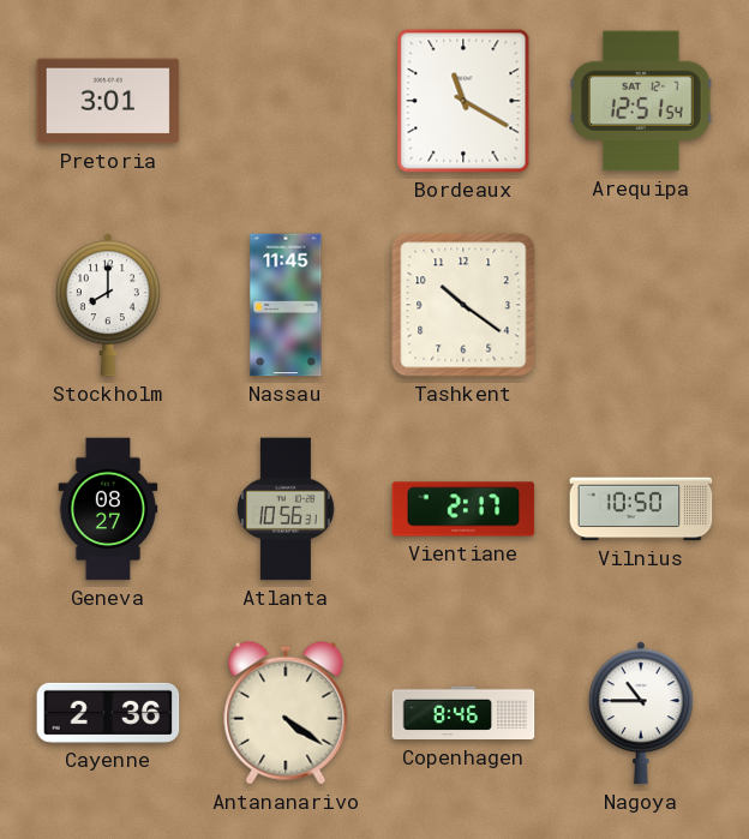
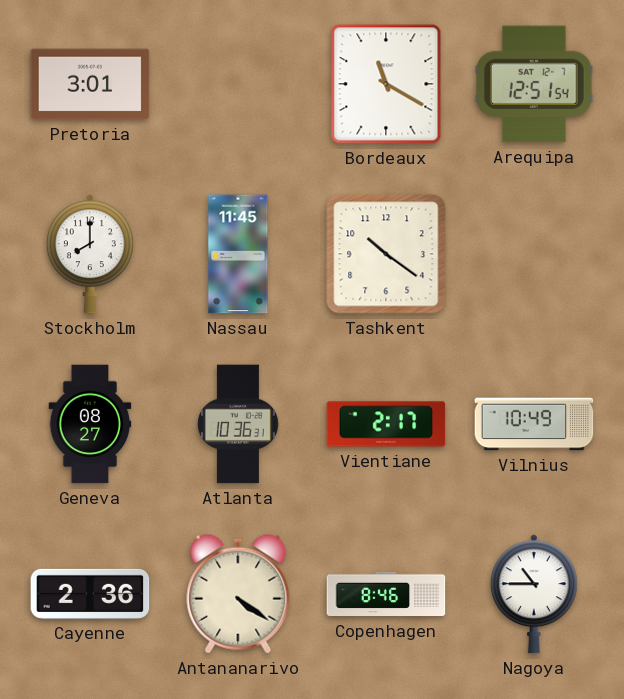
Atlanta: 10:56 -> 10:36
Vilnius: 10:50 -> 10:49
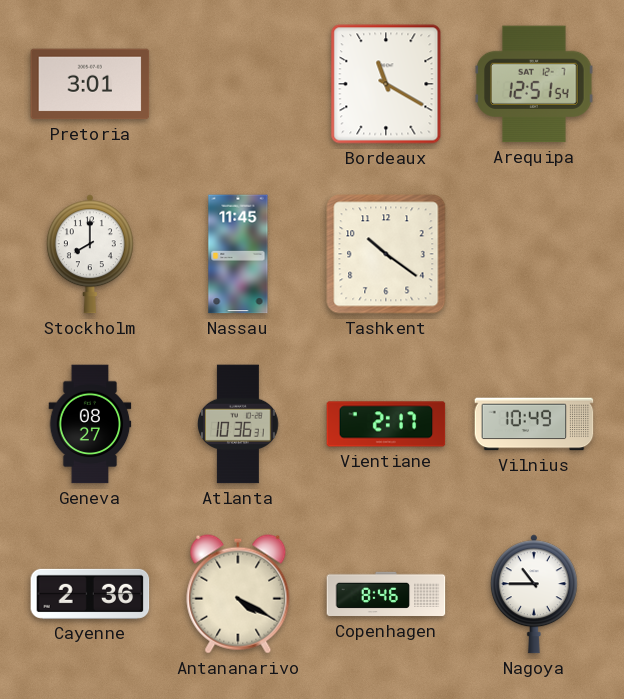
Antananarivo: 4:21 -> 4:20
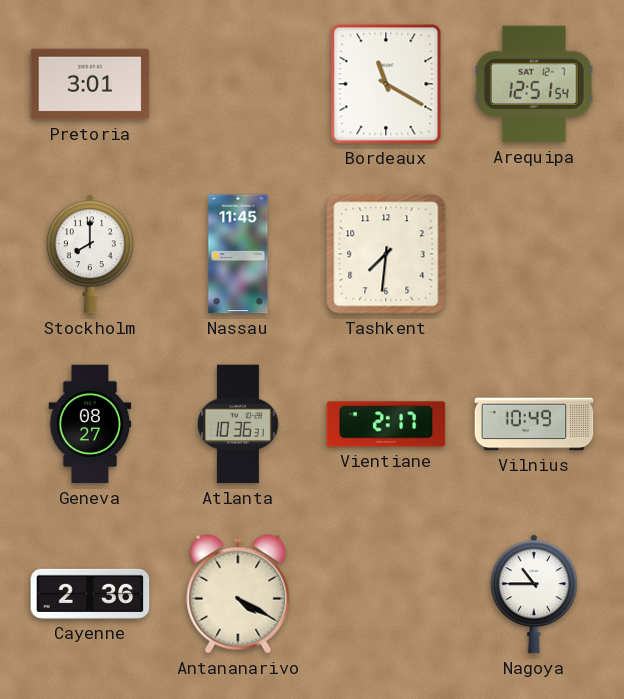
Tashkent: 10:21 -> 7:31
Copenhagen: 8:46 -> none
